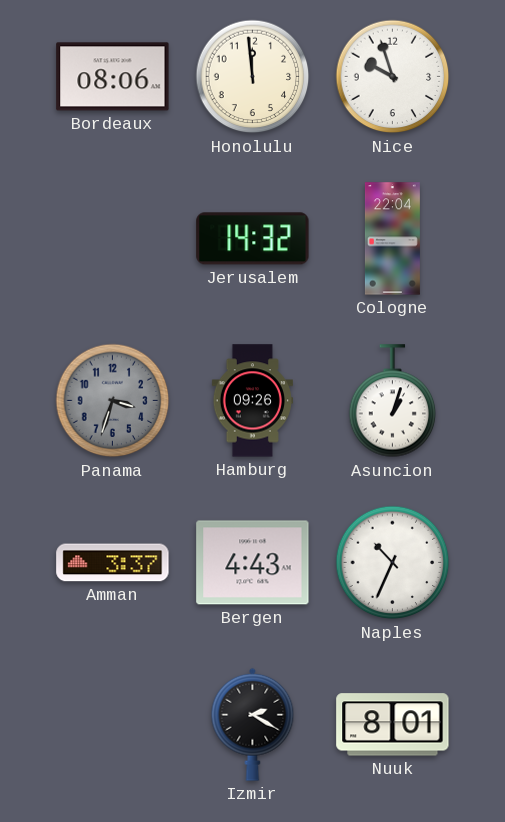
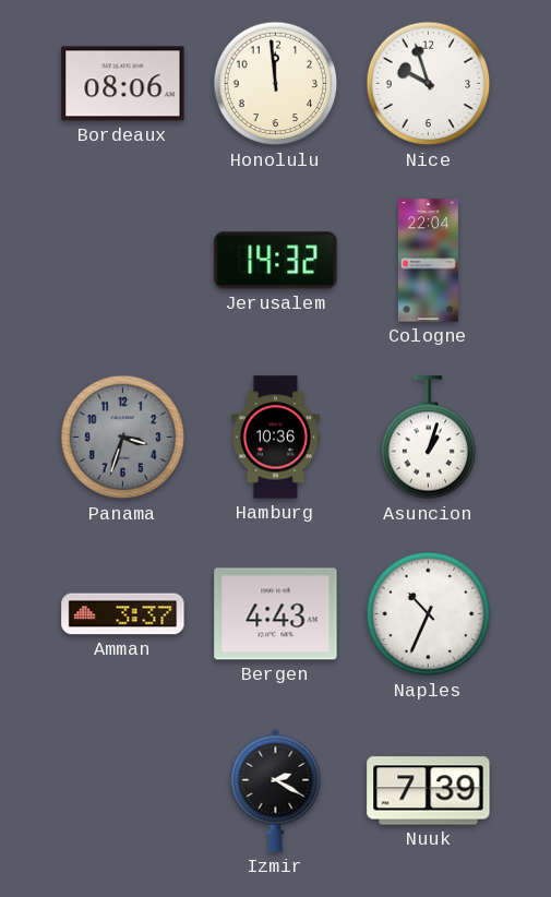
Hamburg: 09:26 -> 10:36
Nuuk: 8:01 -> 7:39
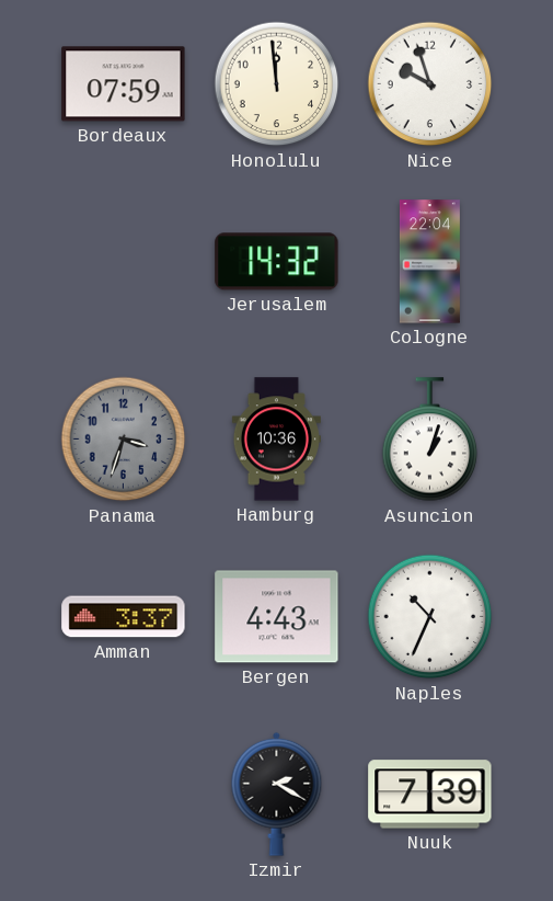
Bordeaux: 08:06 -> 07:59
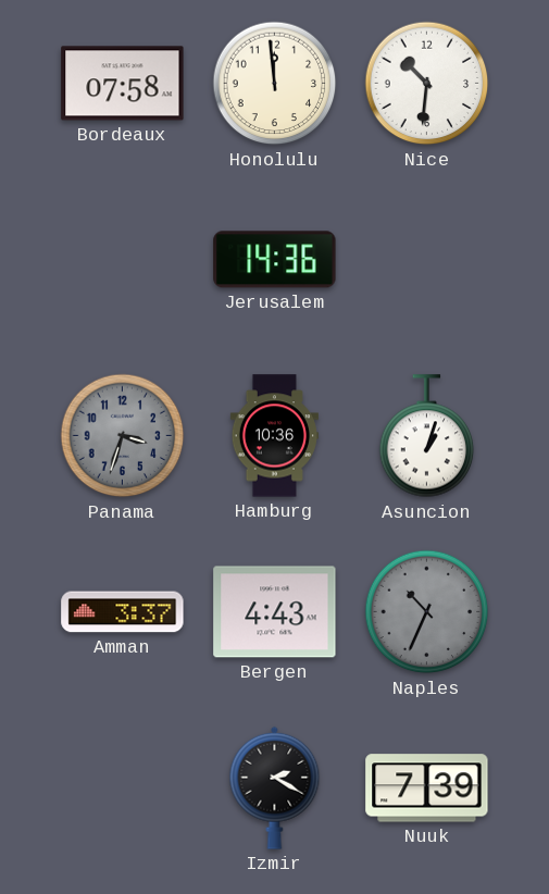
Bordeaux: 07:59 -> 07:58
Nice: 9:57 -> 10:31
Jerusalem: 14:32 -> 14:36
Cologne: 22:04 -> none
Naples dial: white -> grey
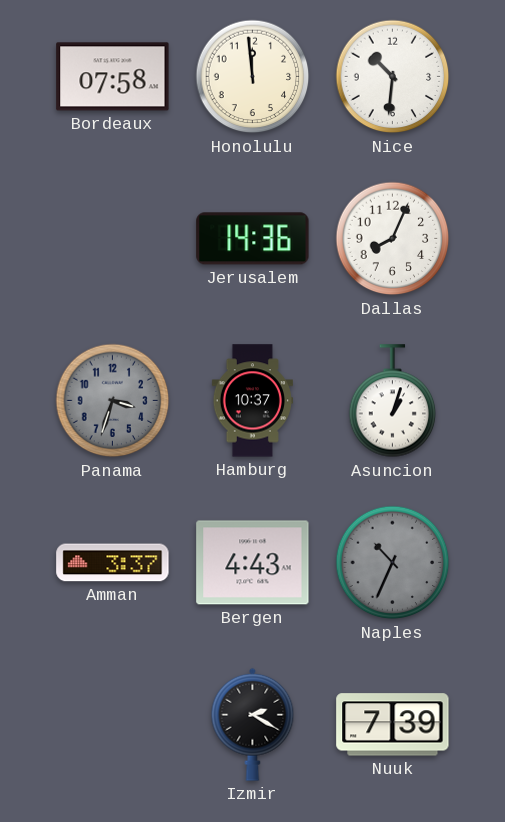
Dallas: none -> 8:04
Hamburg: 10:36 -> 10:37
